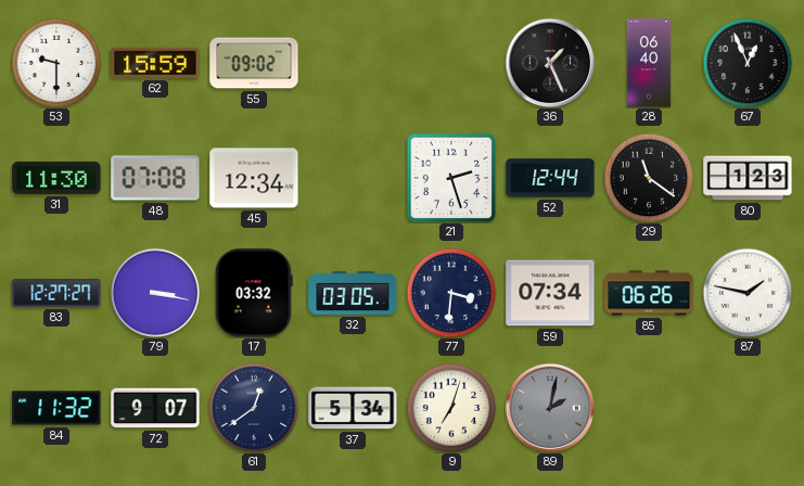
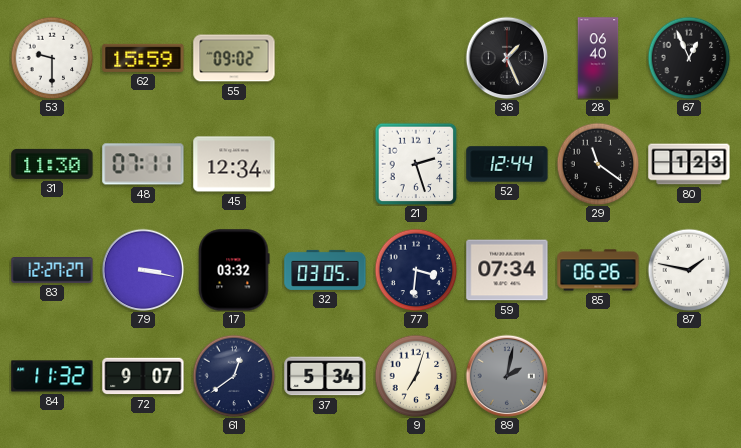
48: 07:08 -> 07:11
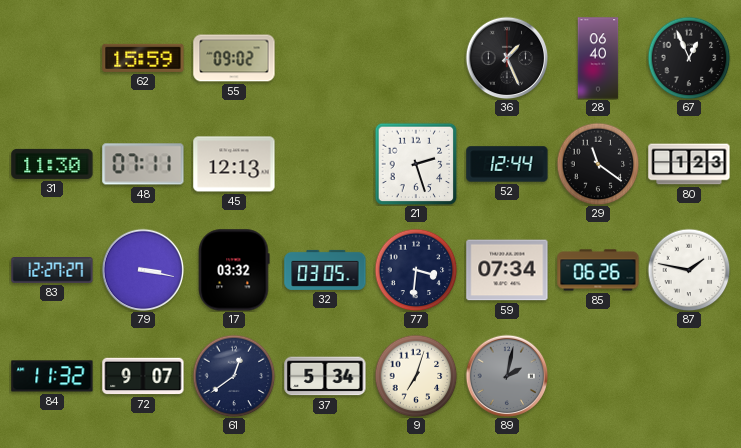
53: 9:30 -> none
45: 12:34 -> 12:13
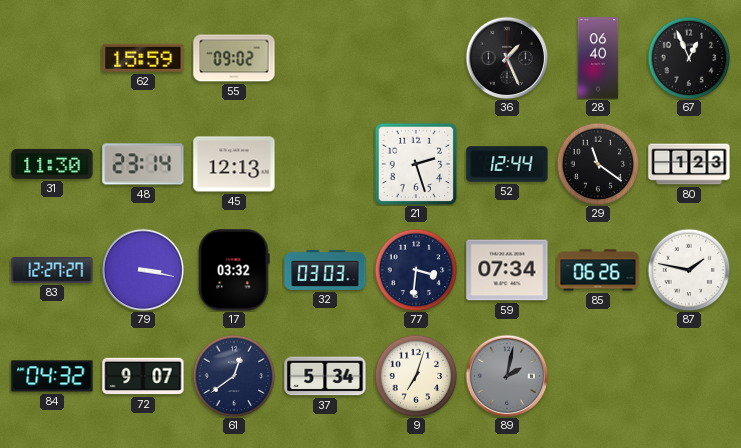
48: 07:11 -> 23:14
32: 03:05 -> 03:03
84: 11:32 -> 04:32
